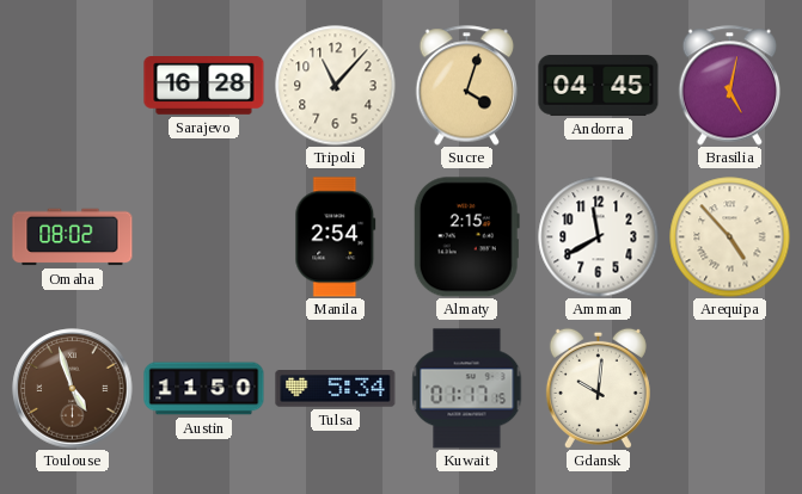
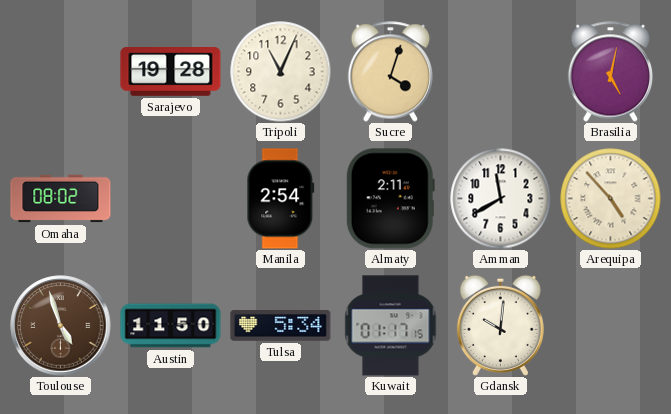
Sarajevo: 16:28 -> 19:28
Tripoli: 11:07 -> 11:04
Andorra: 04:45 -> none
Almaty: 2:15 -> 2:11
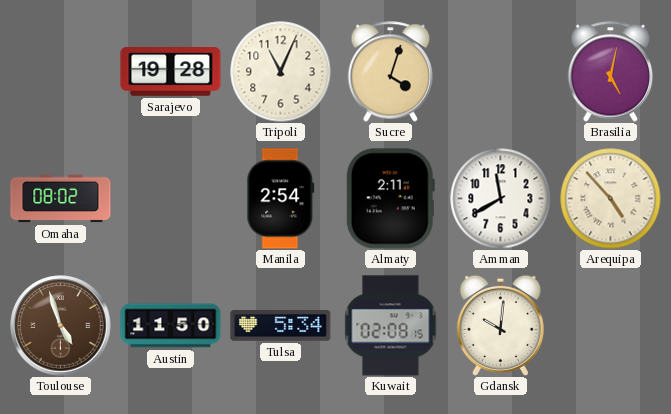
Kuwait: 01:17 -> 02:08
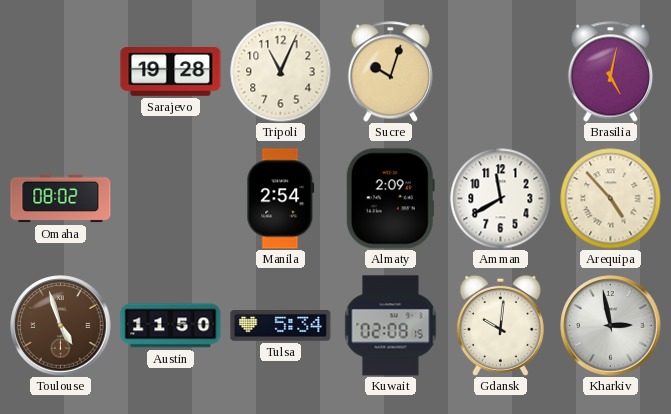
Sucre: 4:03 -> 10:03
Almaty: 2:11 -> 2:09
Kharkiv: none -> 2:58
